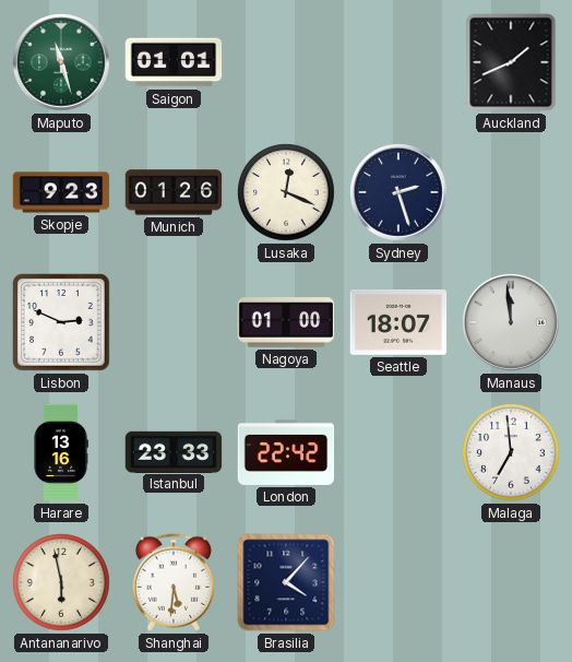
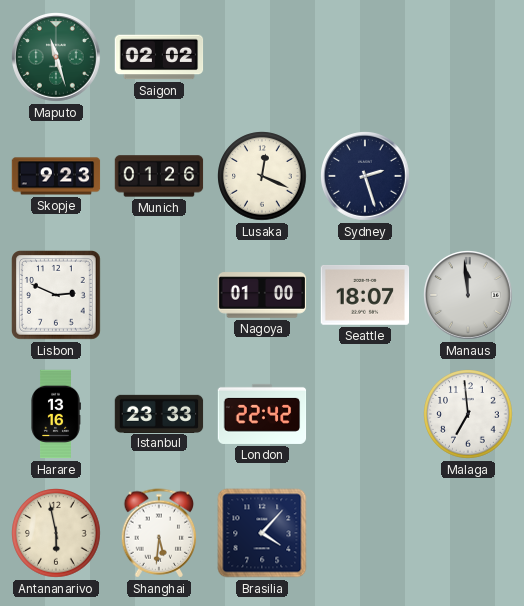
Saigon: 01:01 -> 02:02
Auckland: 1:41 -> none
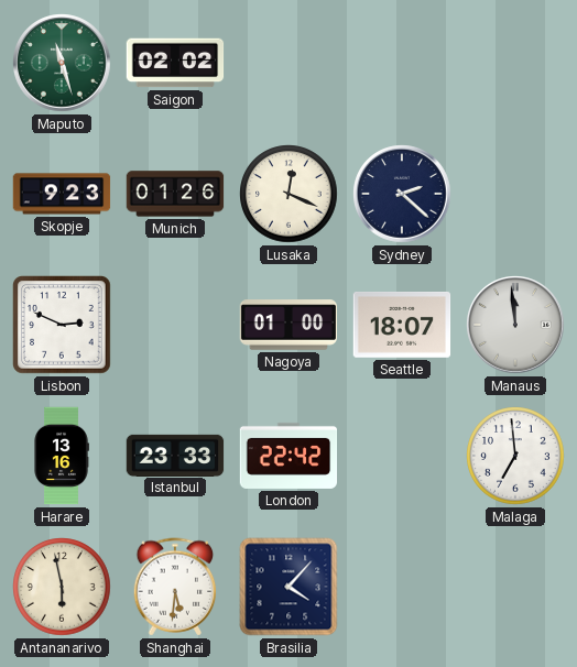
Sydney: 2:27 -> 2:22
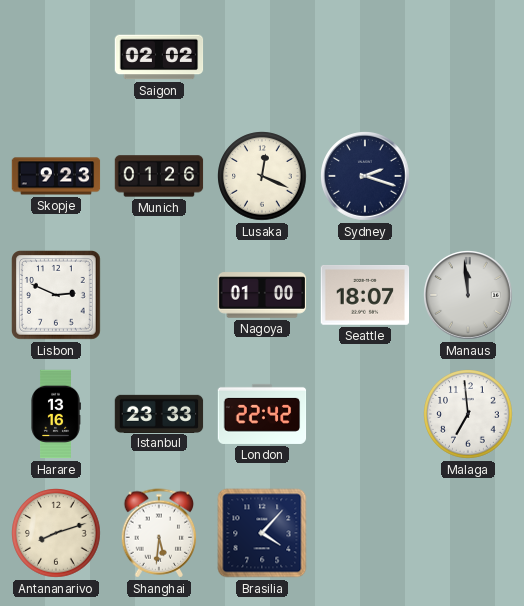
Maputo: 11:27 -> none
Sydney: 2:22 -> 2:18
Antananarivo: 5:58 -> 8:12
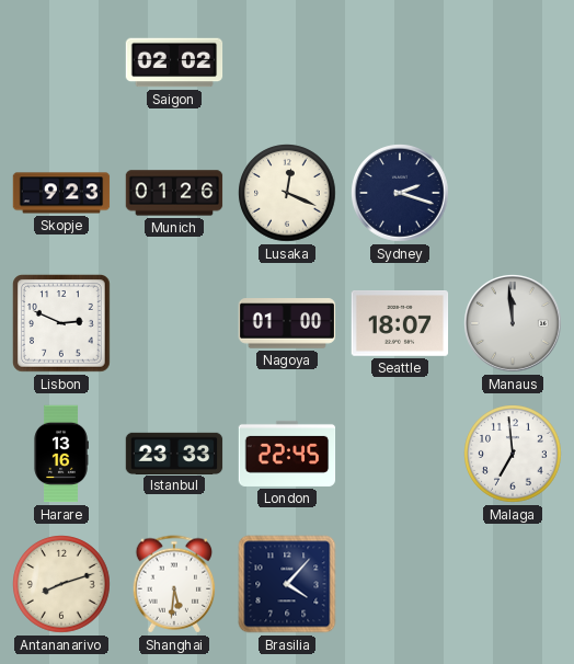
London: 22:42 -> 22:45
